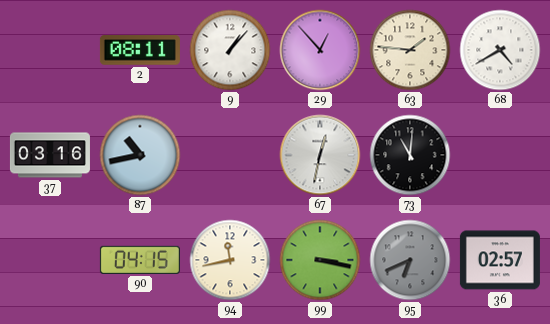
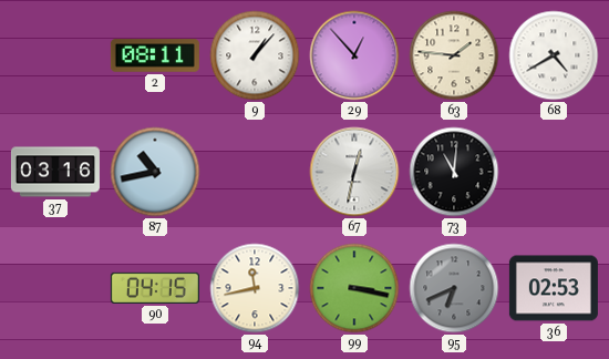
36: 02:57 -> 02:53
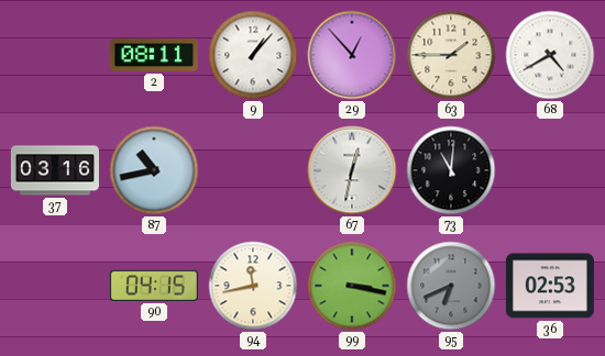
63: 1:46 -> 1:45
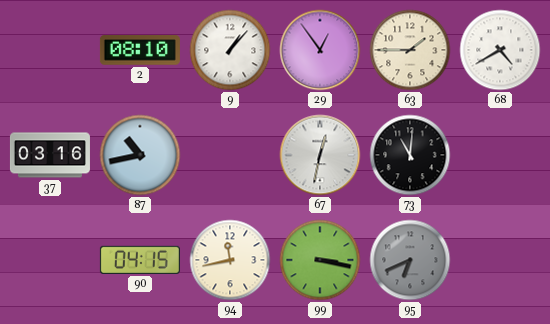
2: 08:11 -> 08:10
29: 12:53 -> 12:54
36: 02:53 -> none
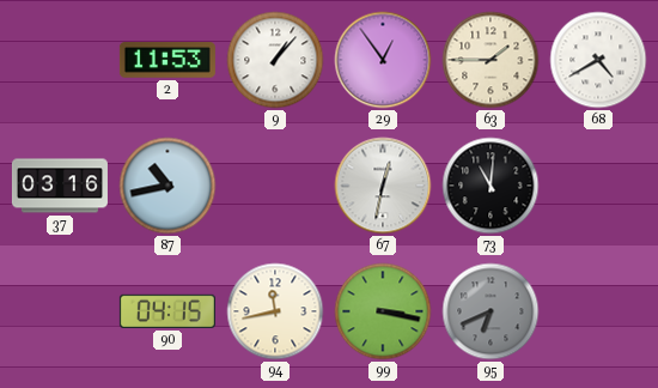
2: 08:10 -> 11:53
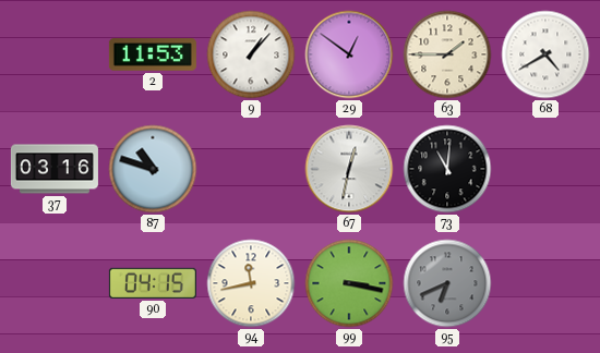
29: 12:54 -> 12:51
87: 10:43 -> 10:48
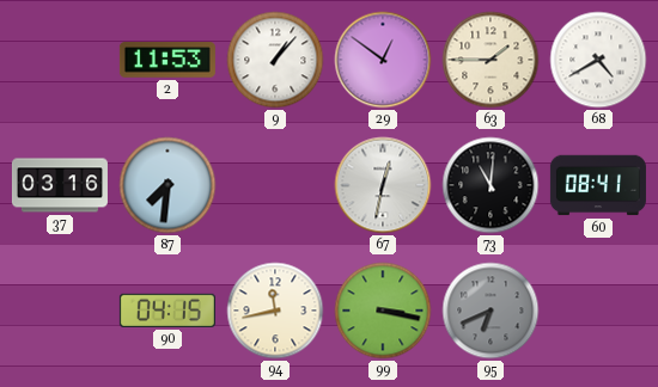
87: 10:48 -> 7:31
60: none -> 08:41
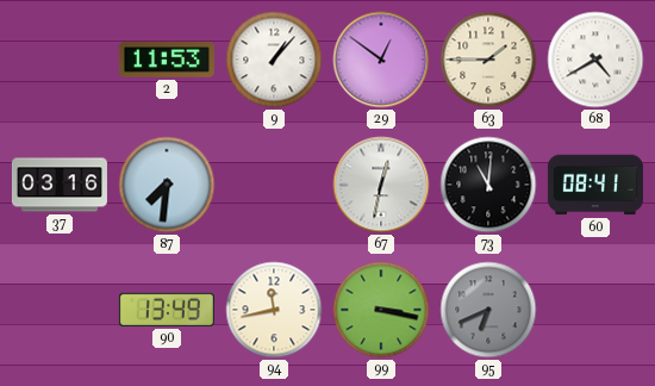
90: 04:15 -> 13:49
